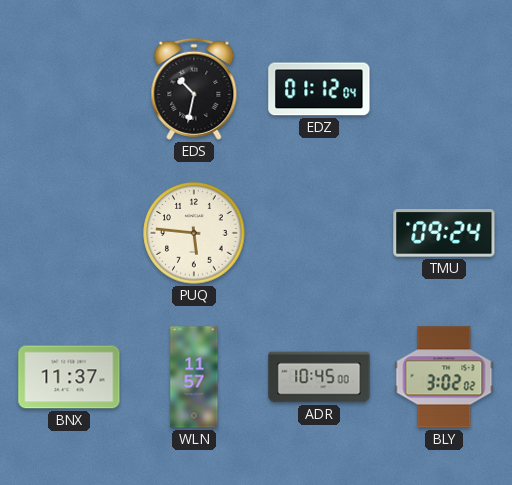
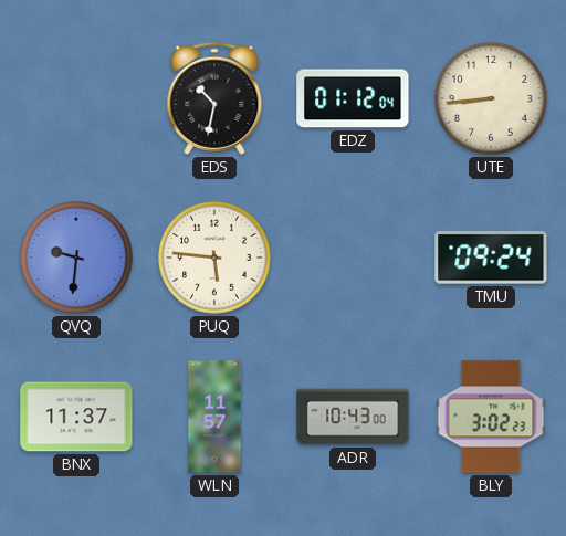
UTE: none -> 8:44
QVQ: none -> 9:31
ADR: 10:45 -> 10:43
BLY: 3:02:02 -> 3:02:23
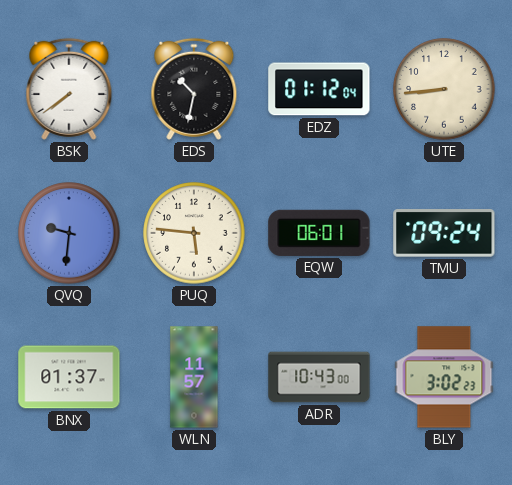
BSK: none -> 7:39
EQW: none -> 06:01
BNX: 11:37 -> 01:37
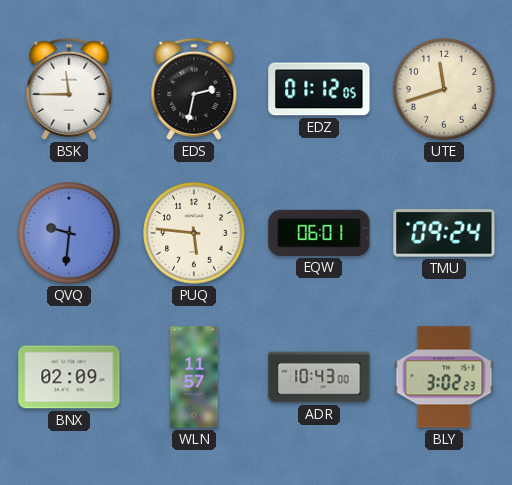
BSK: 7:39 -> 11:45
EDS: 10:32 -> 2:32
EDZ: 01:12:04 -> 01:12:05
UTE: 8:44 -> 11:42
BNX: 01:37 -> 02:09
